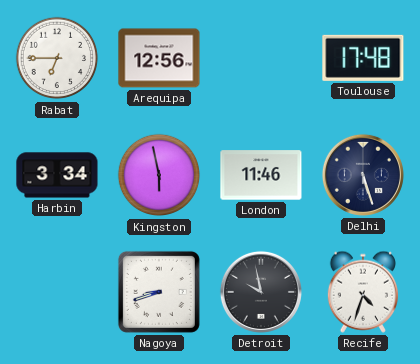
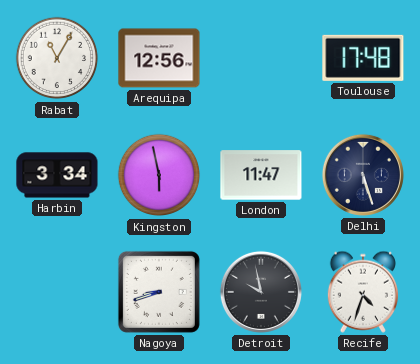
Rabat: 6:45 -> 11:05
London: 11:46 -> 11:47
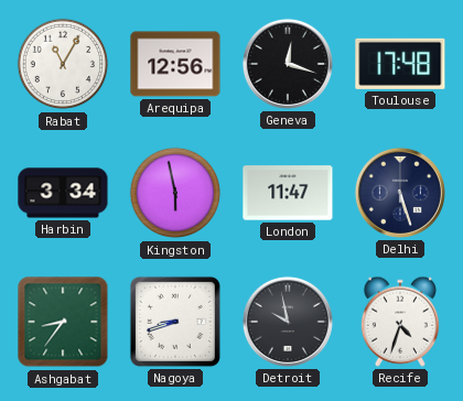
Geneva: none -> 12:18
Ashgabat: none -> 8:36
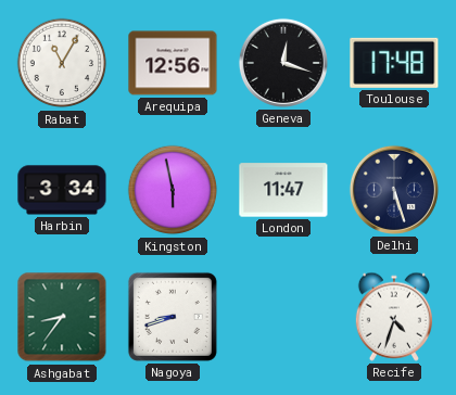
Detroit: 9:58 -> none
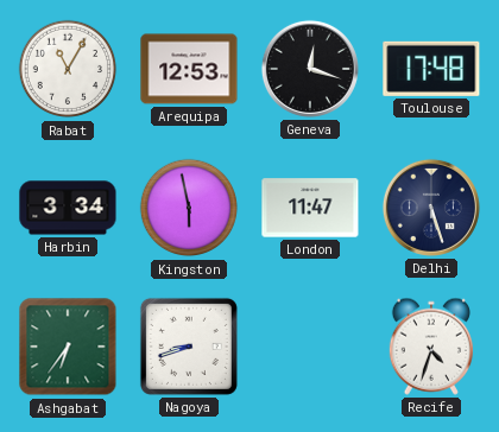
Arequipa: 12:56 -> 12:53
Ashgabat: 8:36 -> 6:36
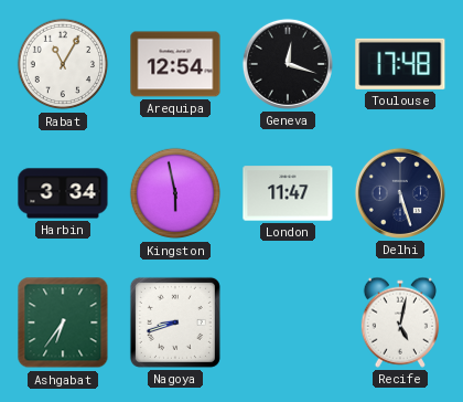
Arequipa: 12:53 -> 12:54
Recife: 4:33 -> 5:02
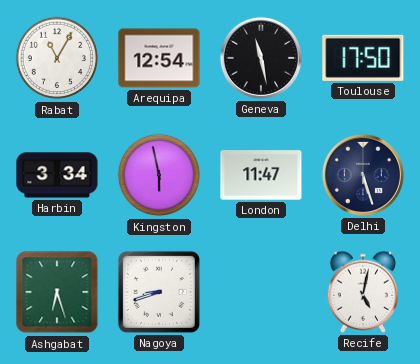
Geneva: 12:18 -> 11:28
Toulouse: 17:48 -> 17:50
Ashgabat: 6:36 -> 6:27
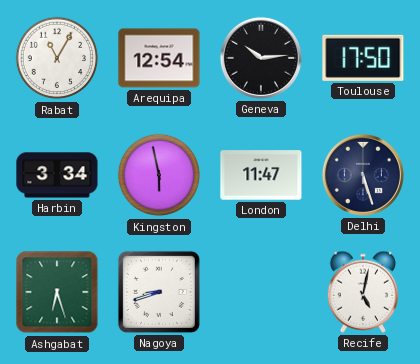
Geneva: 11:28 -> 10:14
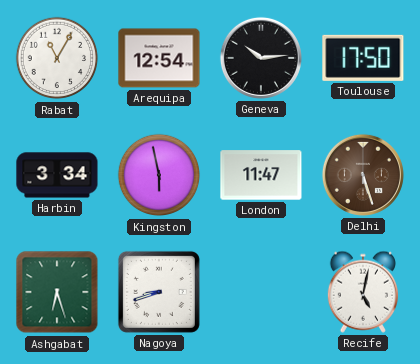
Delhi dial: navy -> brown
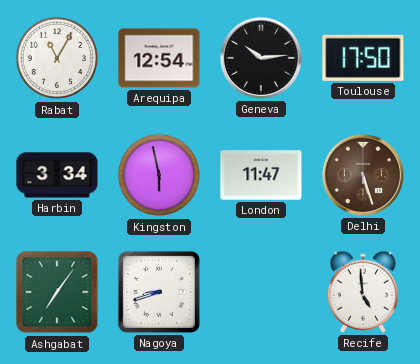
Ashgabat: 6:27 -> 7:06
Recife: 5:02 -> 4:59
